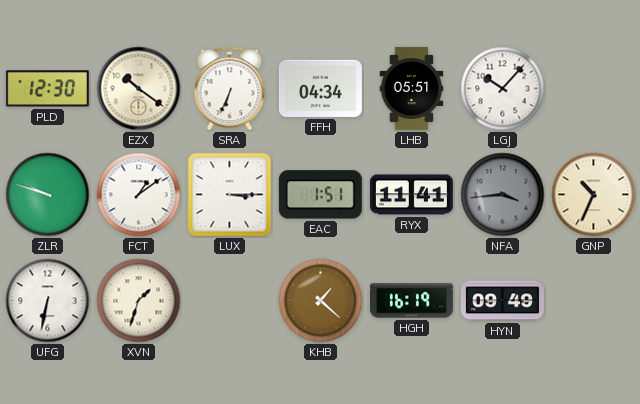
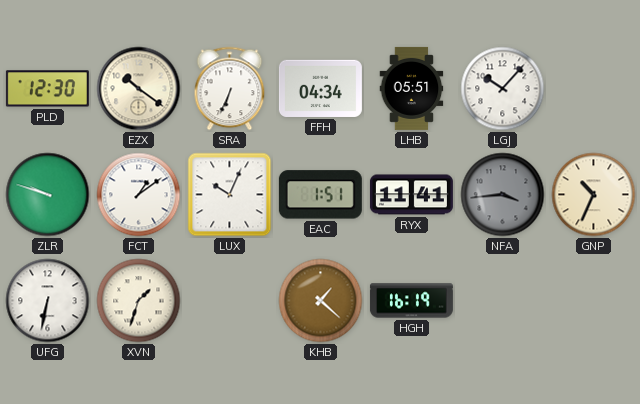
LUX: 3:15 -> 10:04
HYN: 09:49 -> none
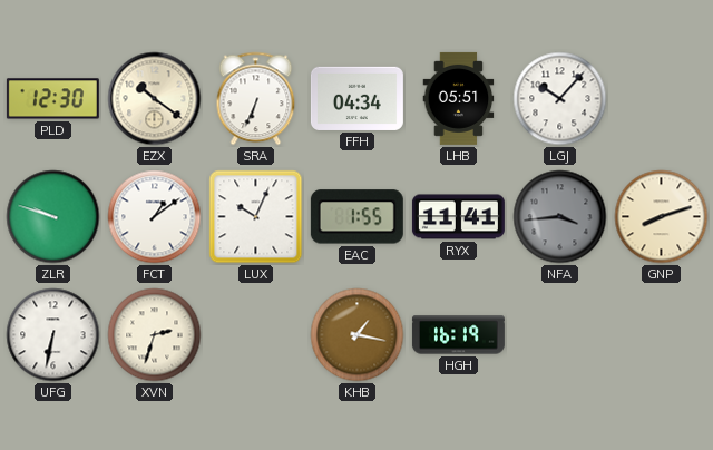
EAC: 1:51 -> 1:55
GNP: 10:34 -> 8:12
XVN: 1:33 -> 2:33
KHB: 1:22 -> 1:17
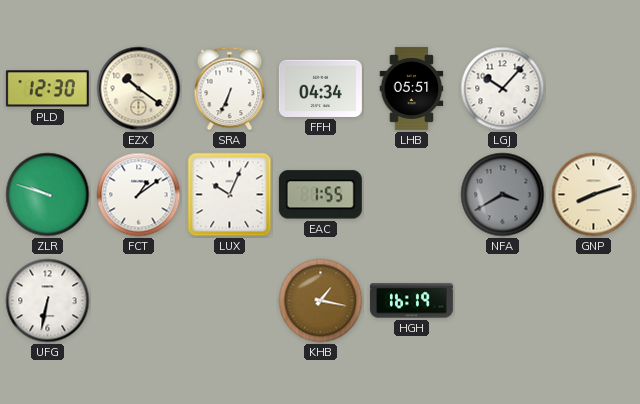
RYX: 11:41 -> none
NFA: 3:44 -> 3:40
XVN: 2:33 -> none
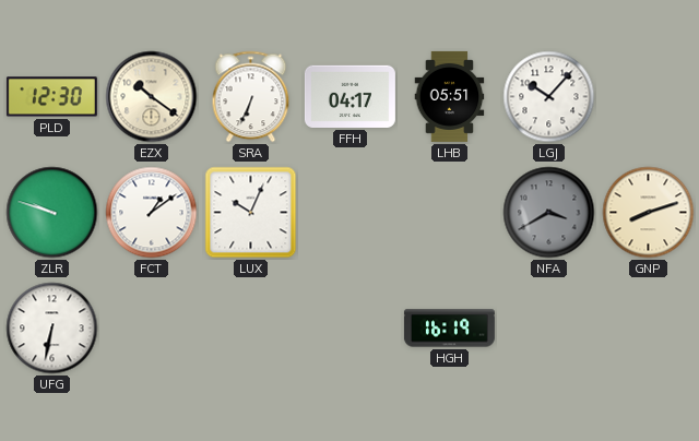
FFH: 04:34 -> 04:17
EAC: 1:55 -> none
KHB: 1:17 -> none
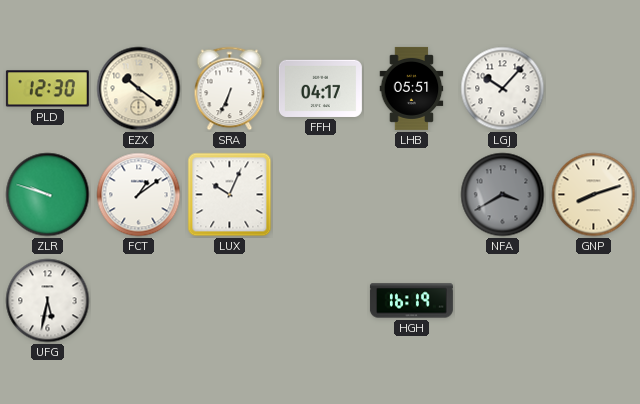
UFG: 6:32 -> 5:32
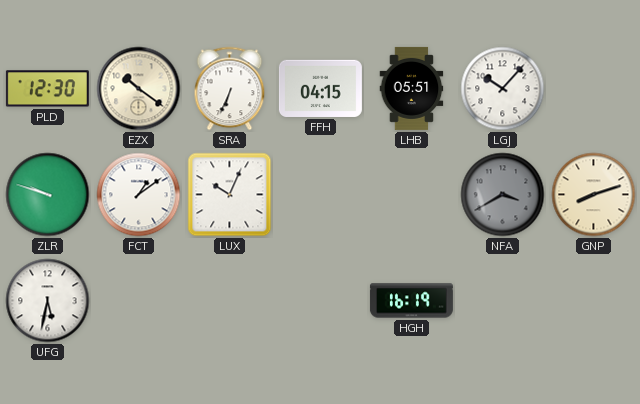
FFH: 04:17 -> 04:15
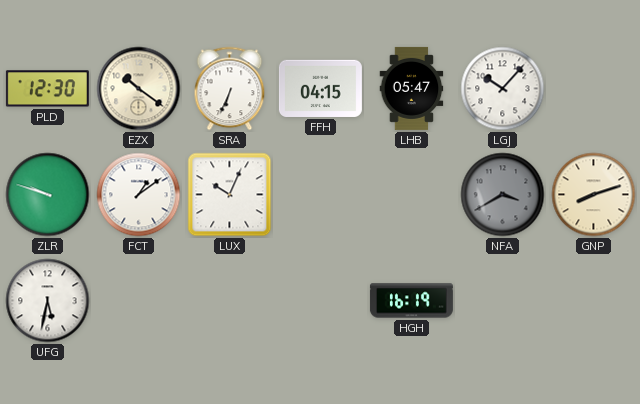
LHB: 05:51 -> 05:47
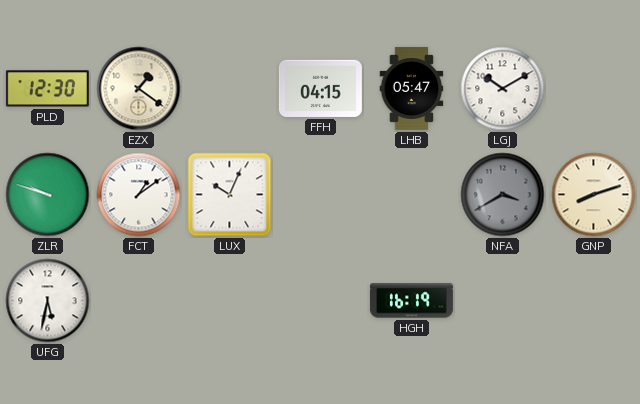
EZX: 10:21 -> 1:21
SRA: 6:34 -> none
LGJ: 10:07 -> 10:10
